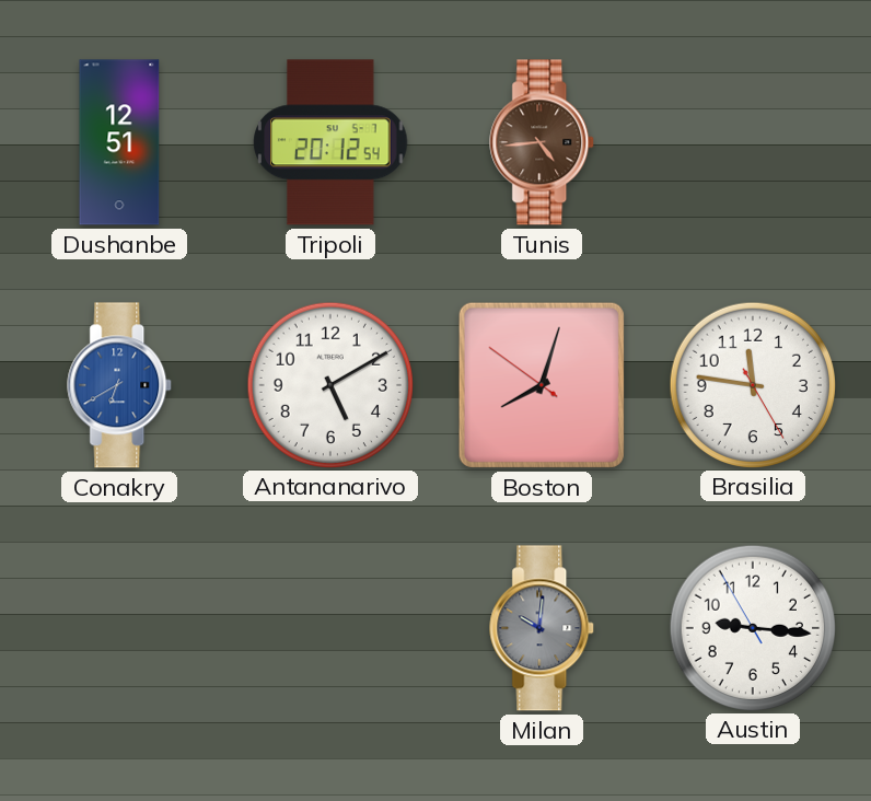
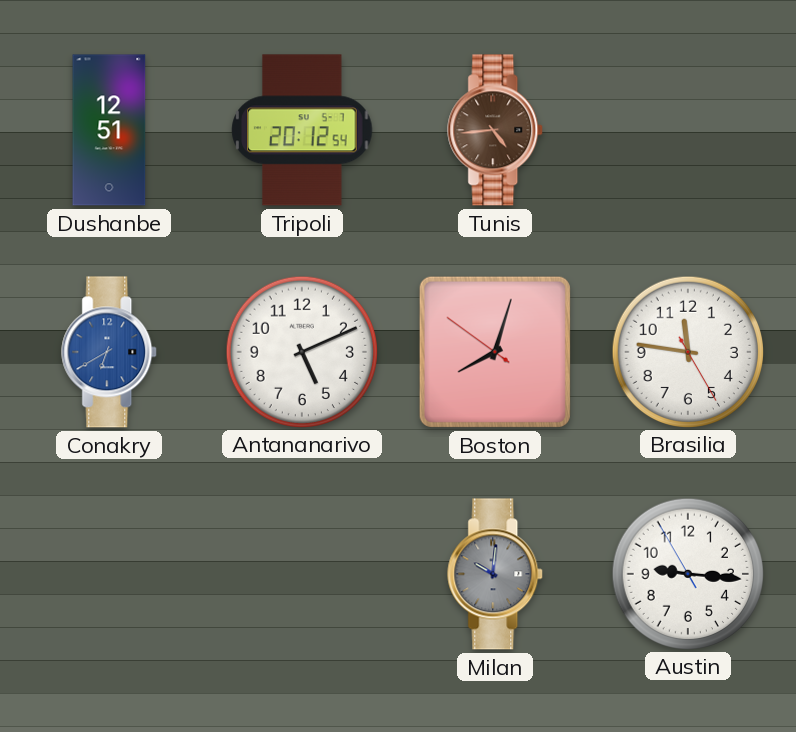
Antananarivo: 5:10 -> 5:11
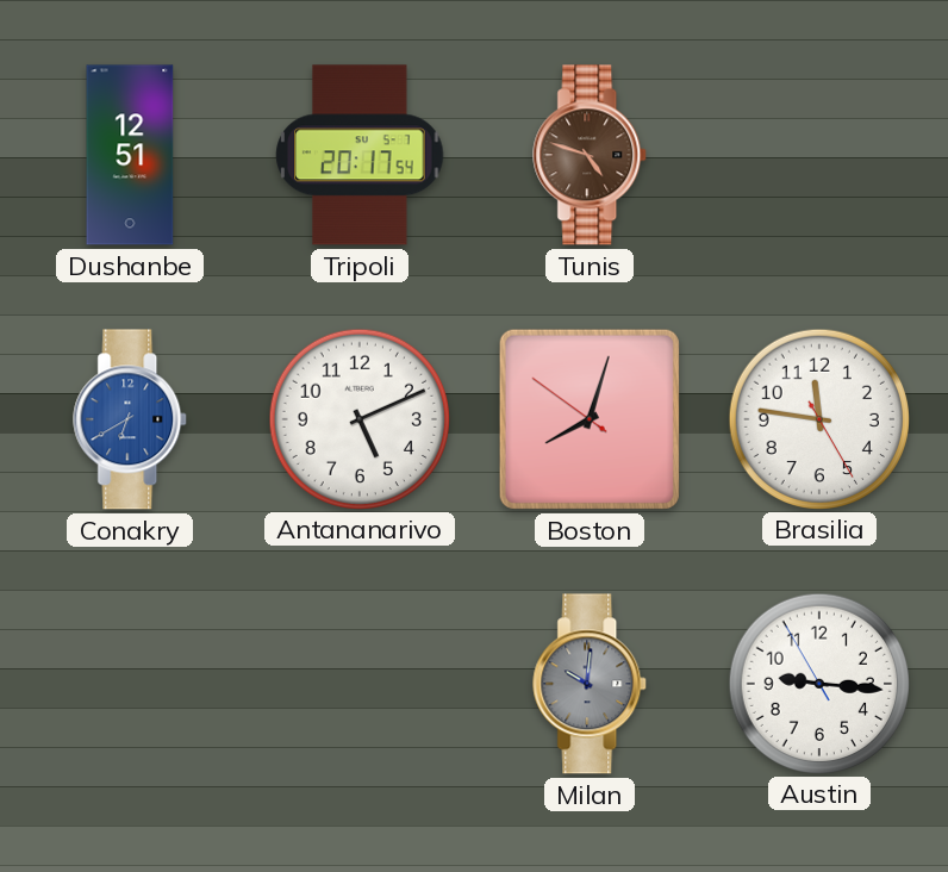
Tripoli: 20:12 -> 20:17
Tunis: 4:44 -> 4:48
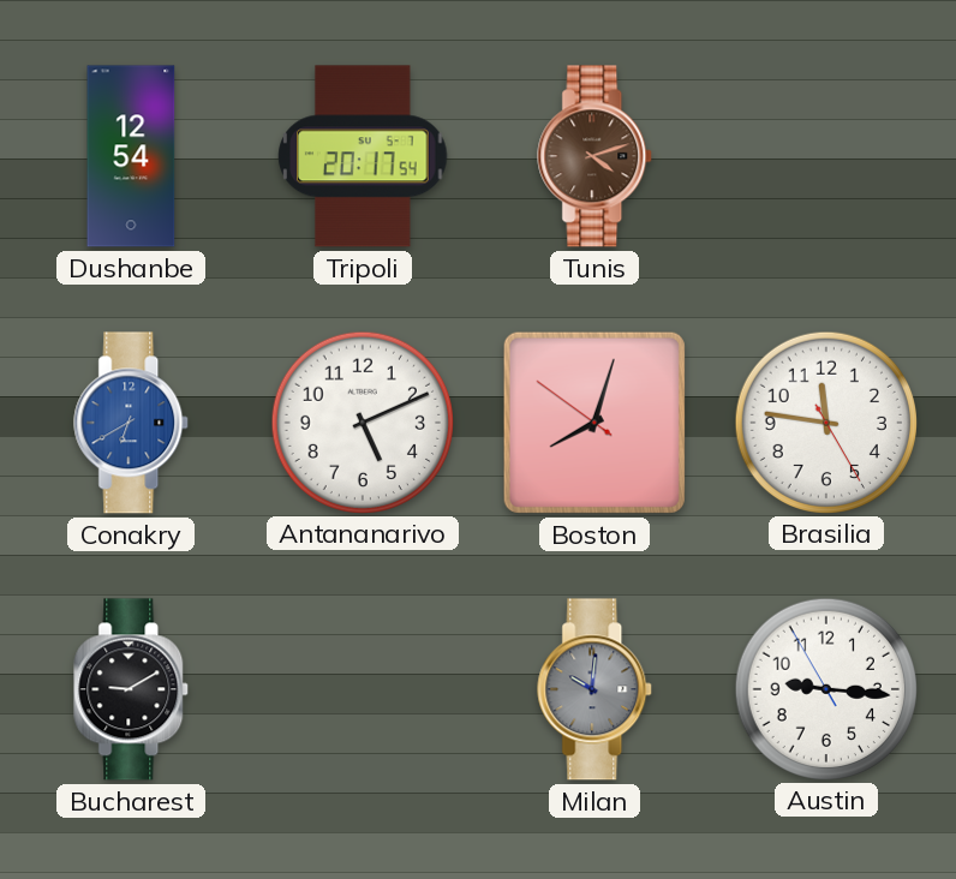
Dushanbe: 12:51 -> 12:54
Tunis: 4:48 -> 4:12
Bucharest: none -> 9:10
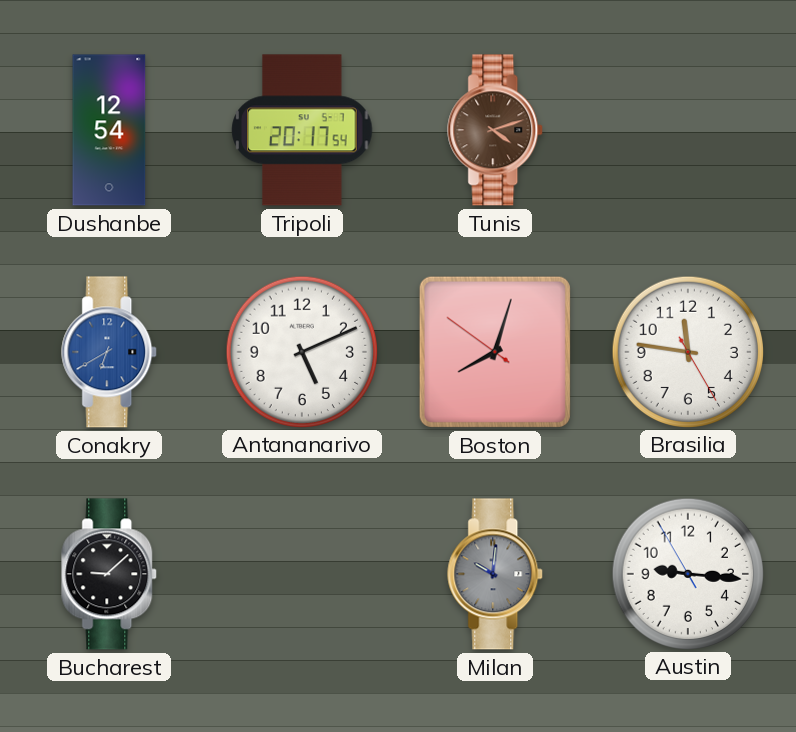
Bucharest: 9:10 -> 9:08
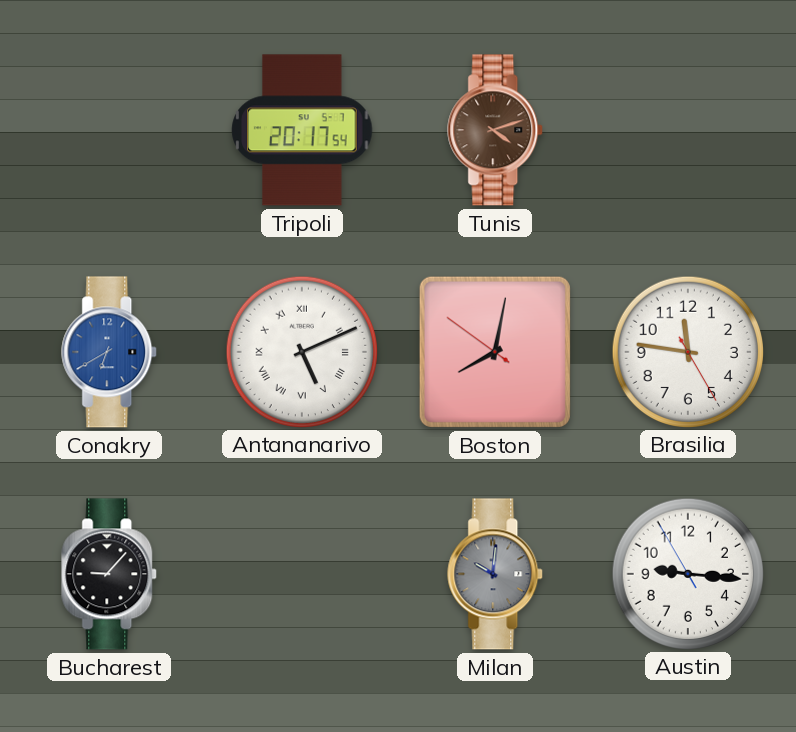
Dushanbe: 12:54 -> none
Antananarivo numerals: Arabic -> Roman
Boston: 8:02 -> 8:01
Bucharest: 9:08 -> 9:07
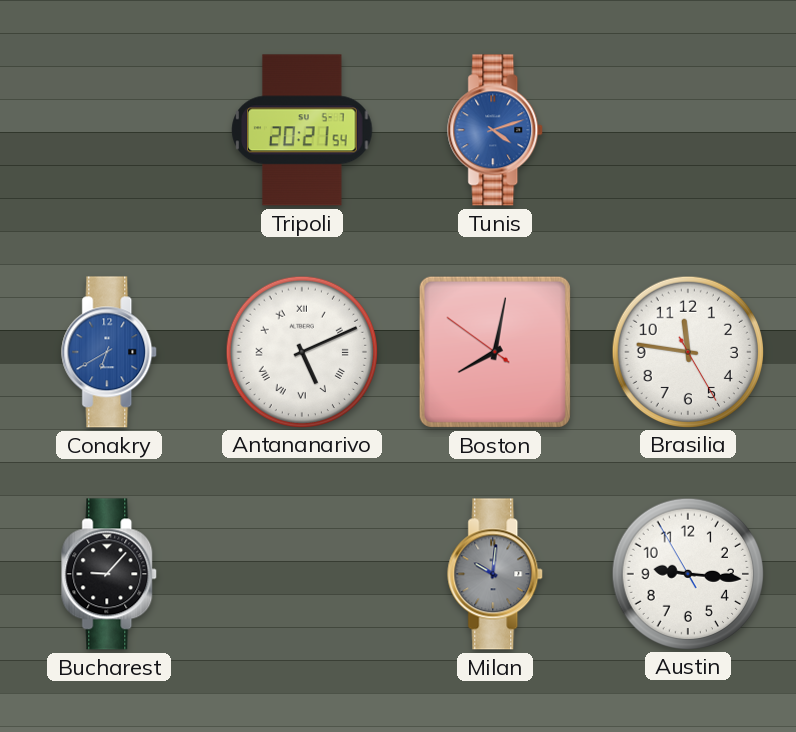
Tripoli: 20:17 -> 20:21
Tunis dial: brown -> blue
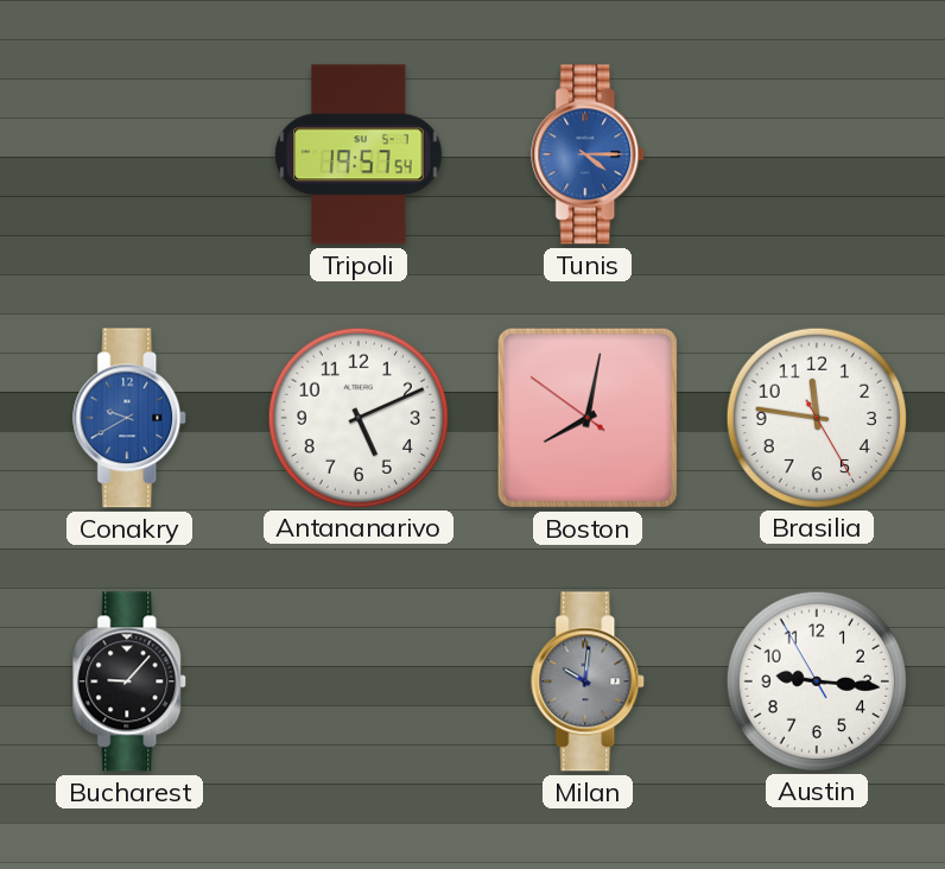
Tripoli: 20:21 -> 19:57
Tunis: 4:12 -> 4:15
Conakry: 6:40 -> 9:40
Antananarivo numerals: Roman -> Arabic
